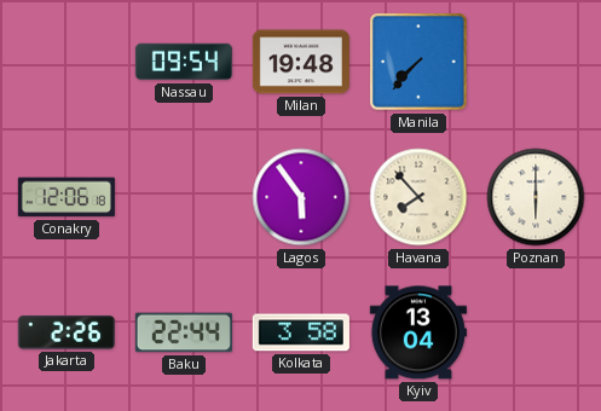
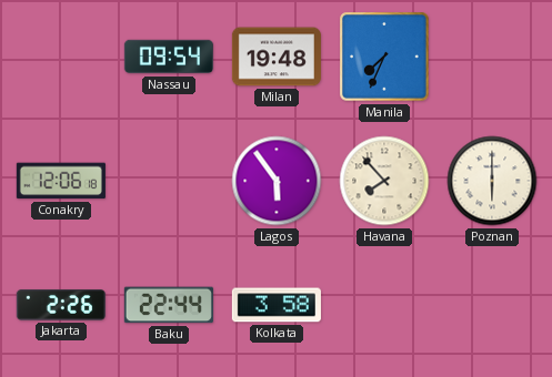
Manila: 7:37 -> 7:34
Kyiv: 13:04 -> none
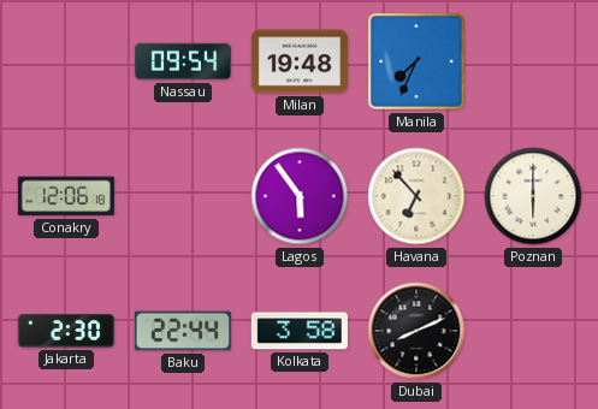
Havana: 7:53 -> 6:53
Jakarta: 2:26 -> 2:30
Dubai: none -> 8:11
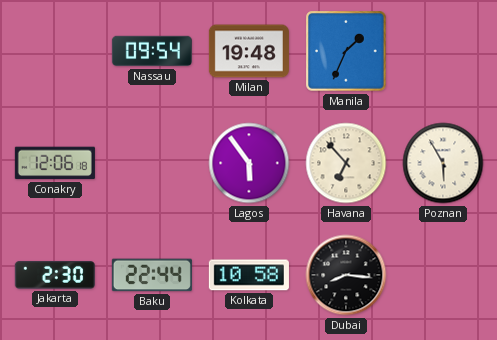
Manila: 7:34 -> 1:34
Poznan: 6:00 -> 5:55
Kolkata: 3:58 -> 10:58
Dubai: 8:11 -> 8:16
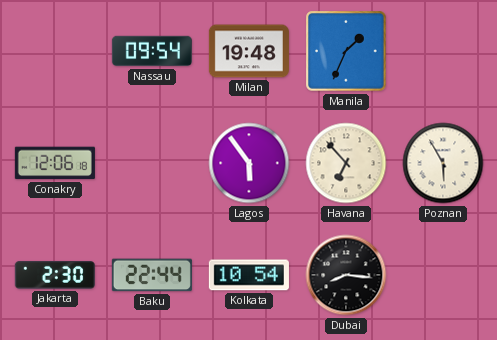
Kolkata: 10:58 -> 10:54
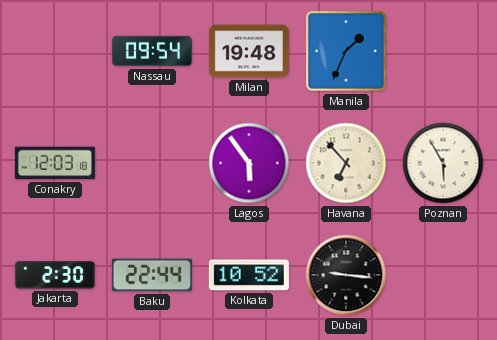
Conakry: 12:06 -> 12:03
Kolkata: 10:54 -> 10:52
Dubai: 8:16 -> 9:16
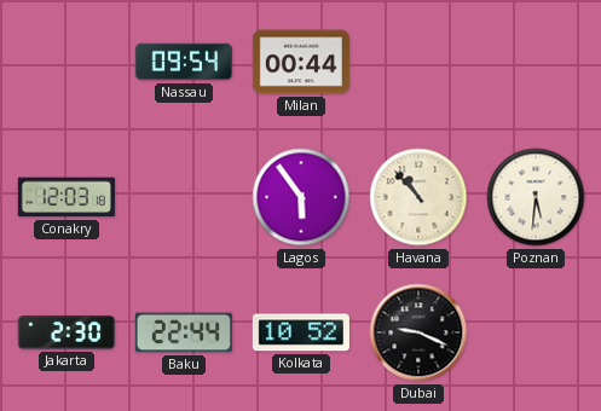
Milan: 19:48 -> 00:44
Manila: 1:34 -> none
Havana: 6:53 -> 10:53
Poznan: 5:55 -> 5:31
Dubai: 9:16 -> 9:19
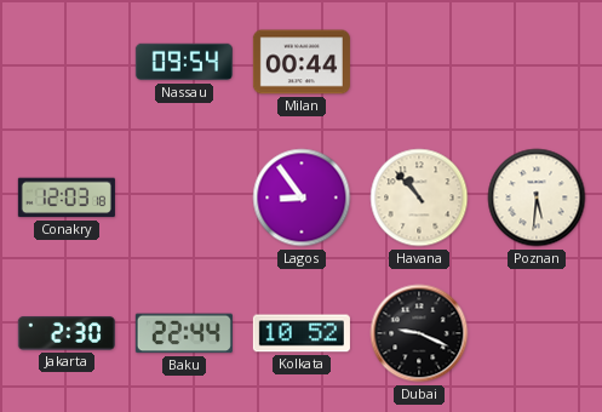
Lagos: 5:54 -> 8:54
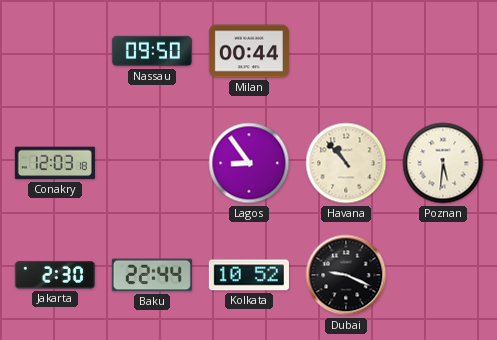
Nassau: 09:54 -> 09:50
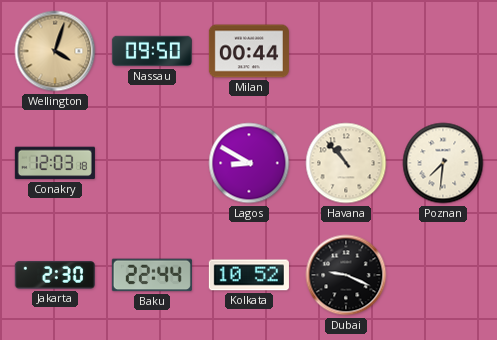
Wellington: none -> 4:03
Lagos: 8:54 -> 8:50
Poznan: 5:31 -> 7:31
